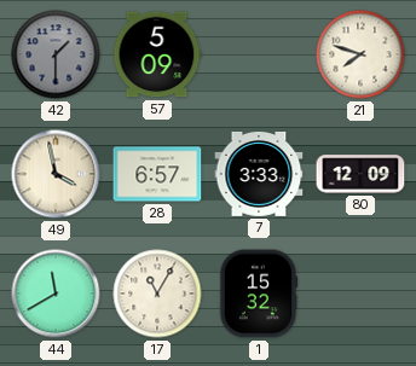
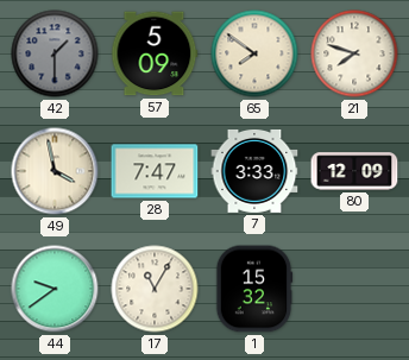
65: none -> 7:51
28: 6:57 -> 7:47
44: 11:40 -> 9:39
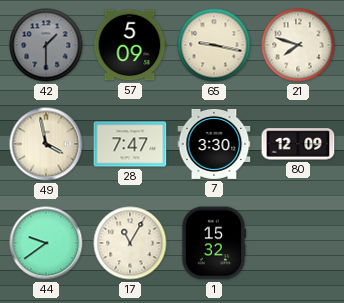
65: 7:51 -> 9:17
7: 3:33 -> 3:30
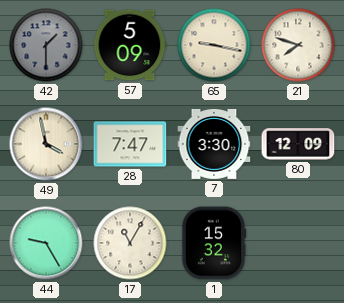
44: 9:39 -> 9:25
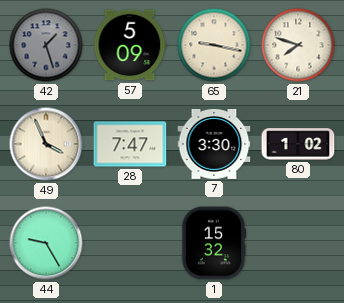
42: 1:30 -> 1:27
49: 3:58 -> 3:56
80: 12:09 -> 1:02
17: 11:05 -> none
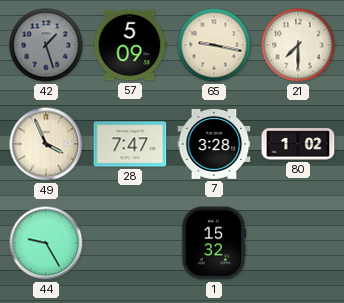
21: 7:48 -> 7:30
7: 3:30 -> 3:28
